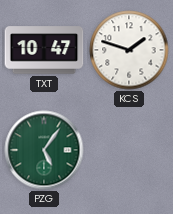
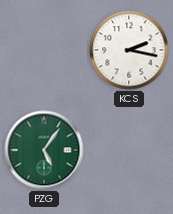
TXT: 10:47 -> none
KCS: 1:48 -> 2:17
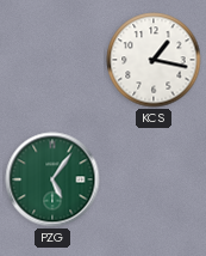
KCS: 2:17 -> 1:17
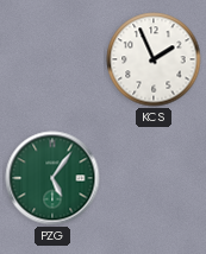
KCS: 1:17 -> 1:56
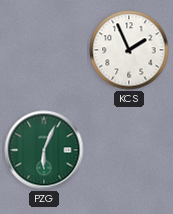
PZG: 5:06 -> 6:04
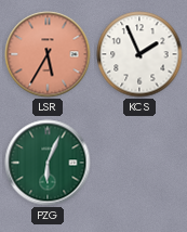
LSR: none -> 5:35
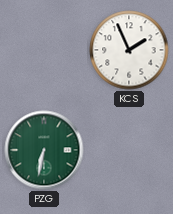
LSR: 5:35 -> none
PZG: 6:04 -> 6:32
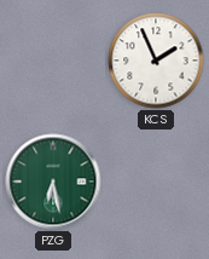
PZG: 6:32 -> 6:28
